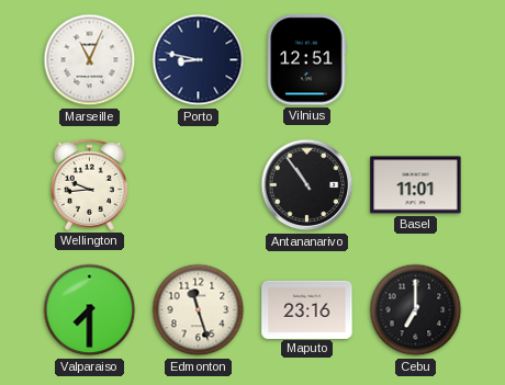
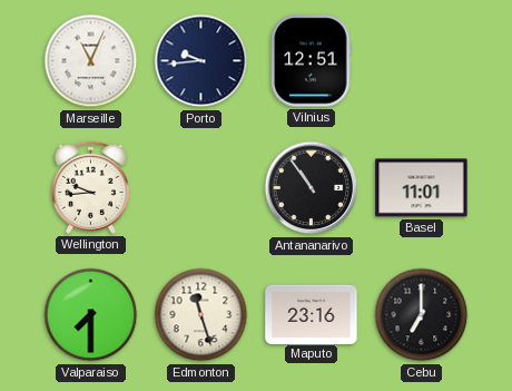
Porto: 8:47 -> 9:44
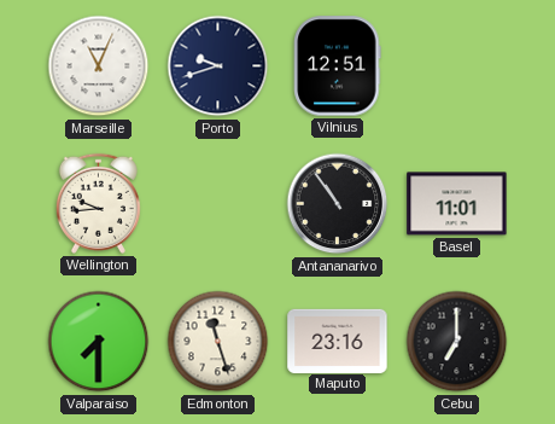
Porto: 9:44 -> 9:42
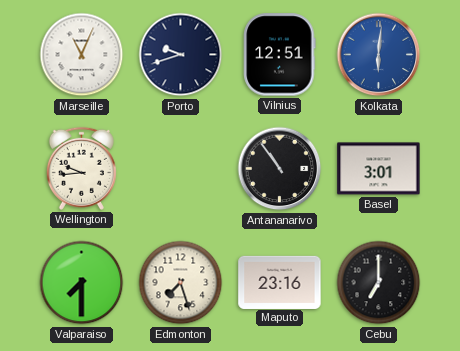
Kolkata: none -> 6:01
Basel: 11:01 -> 3:01
Edmonton: 11:27 -> 7:27
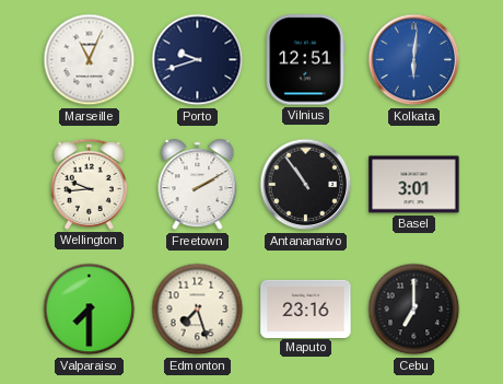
Freetown: none -> 2:10
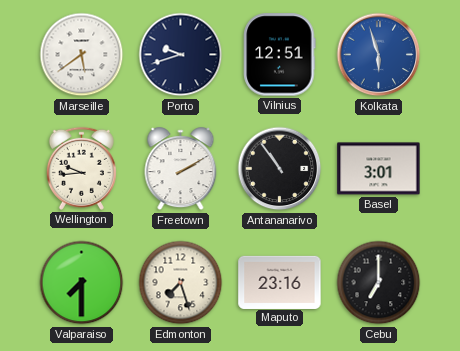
Marseille: 11:04 -> 5:39
Kolkata: 6:01 -> 5:57
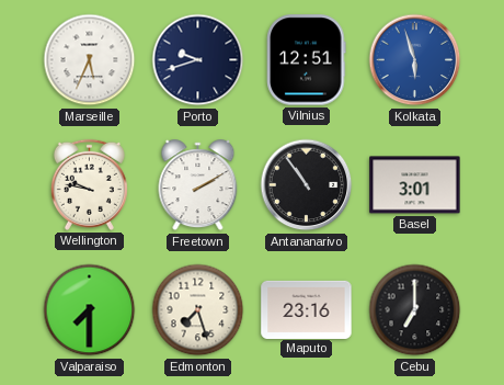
Marseille: 5:39 -> 5:34
Wellington: 9:44 -> 9:47
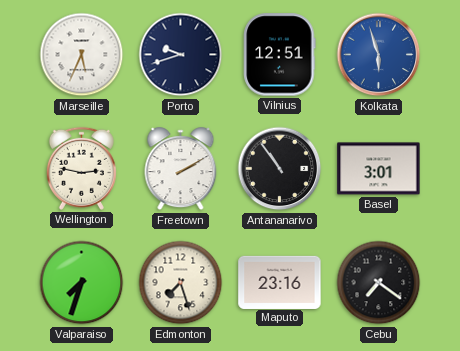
Wellington: 9:47 -> 2:47
Valparaiso: 7:30 -> 7:33
Cebu: 7:00 -> 7:21
